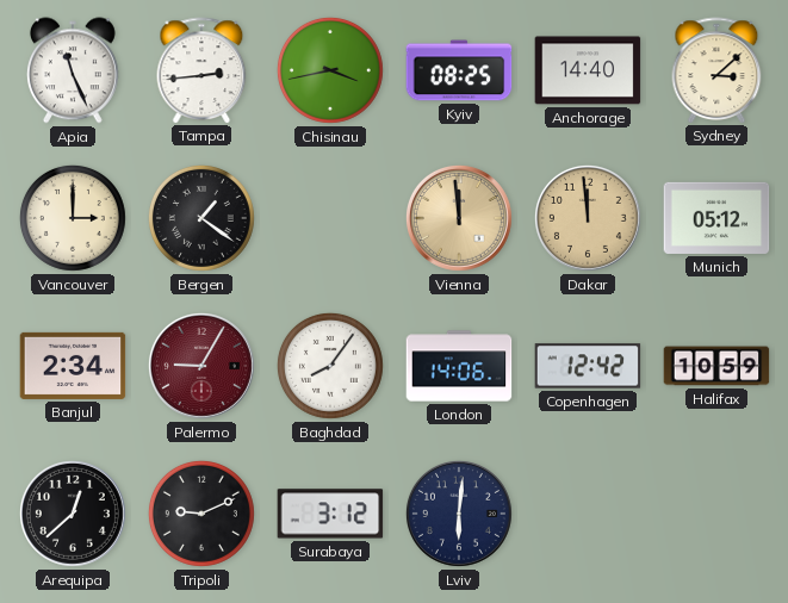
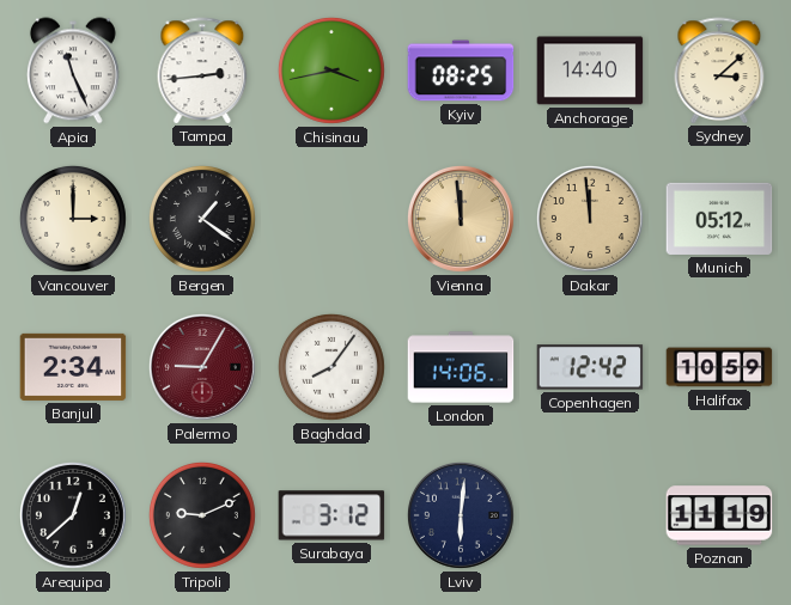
Poznan: none -> 11:19
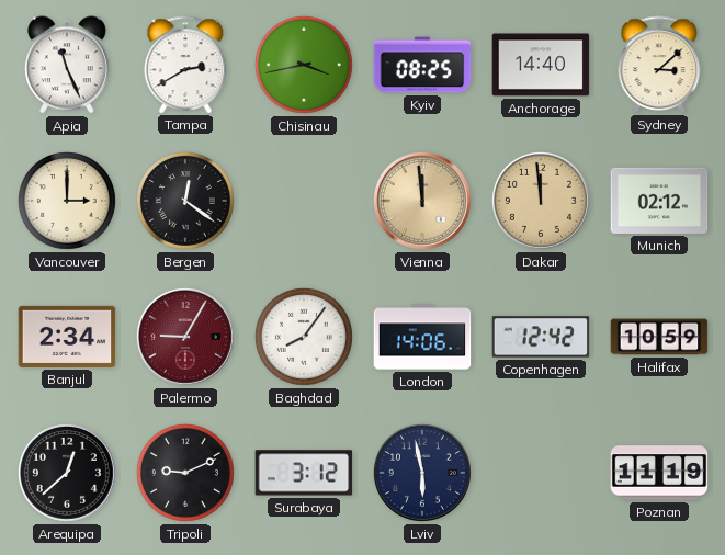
Tampa: 2:44 -> 2:40
Bergen: 1:21 -> 12:21
Munich: 05:12 -> 02:12
Lviv: 6:01 -> 5:58
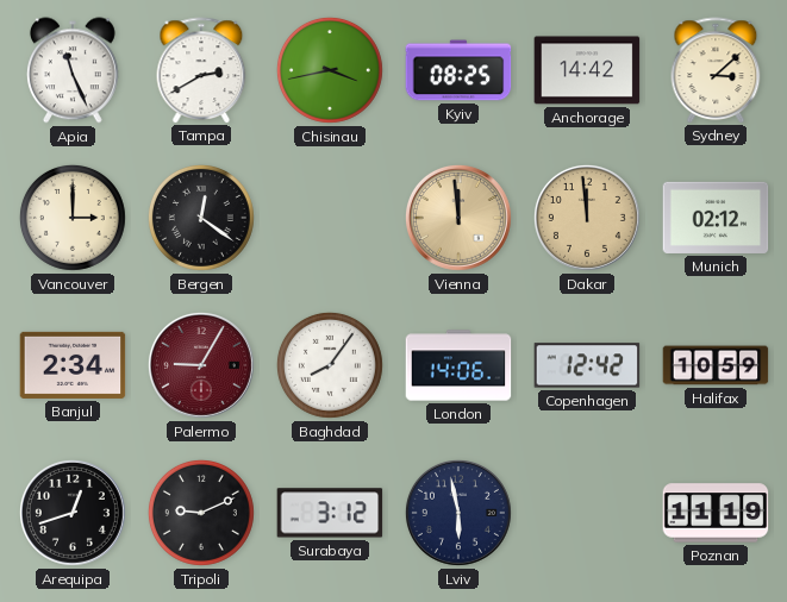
Anchorage: 14:40 -> 14:42
Arequipa: 12:38 -> 12:42
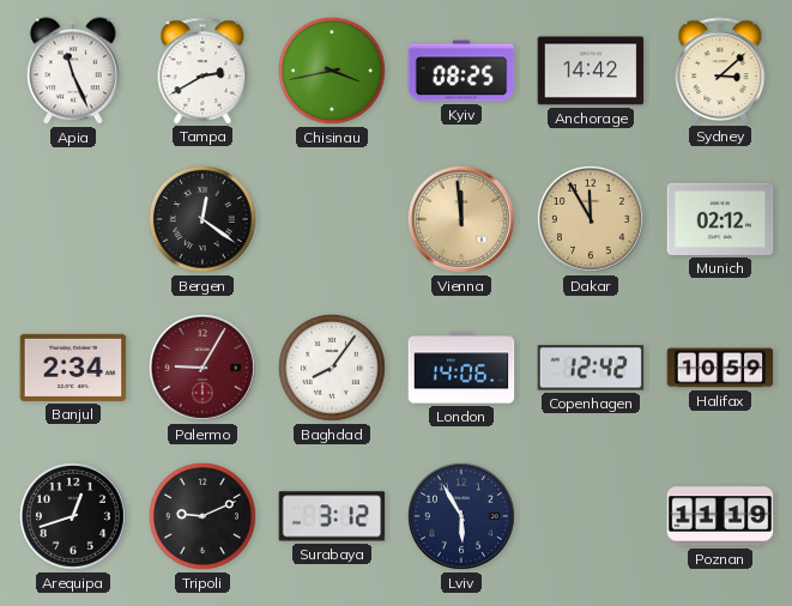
Vancouver: 3:00 -> none
Dakar: 11:59 -> 11:55
Lviv: 5:58 -> 5:55
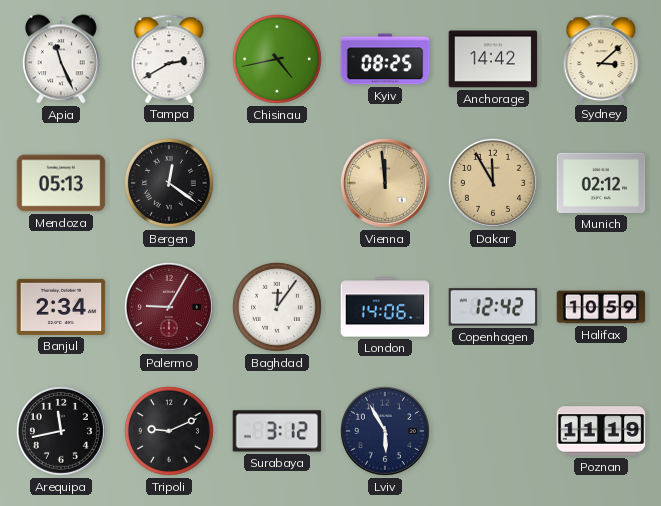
Chisinau: 3:43 -> 4:43
Mendoza: none -> 05:13
Baghdad: 8:06 -> 12:06
Arequipa: 12:42 -> 11:43
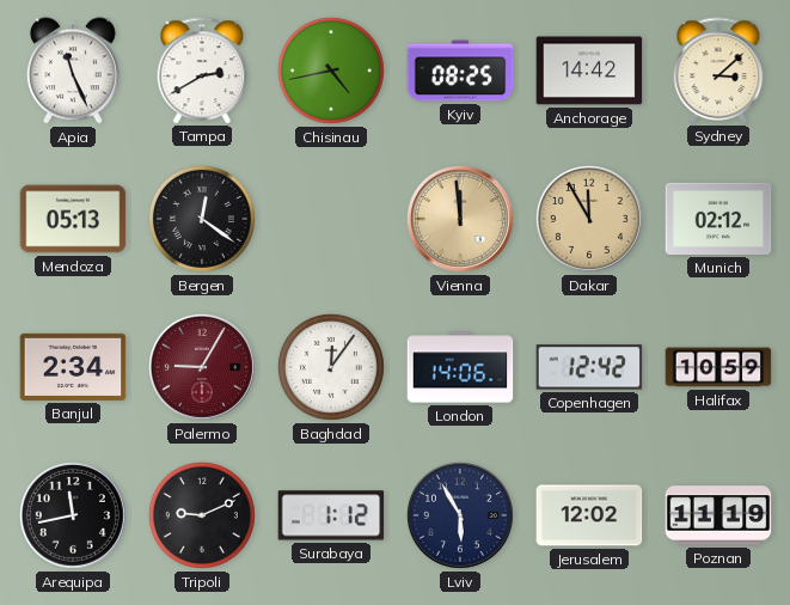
Surabaya: 3:12 -> 1:12
Jerusalem: none -> 12:02
